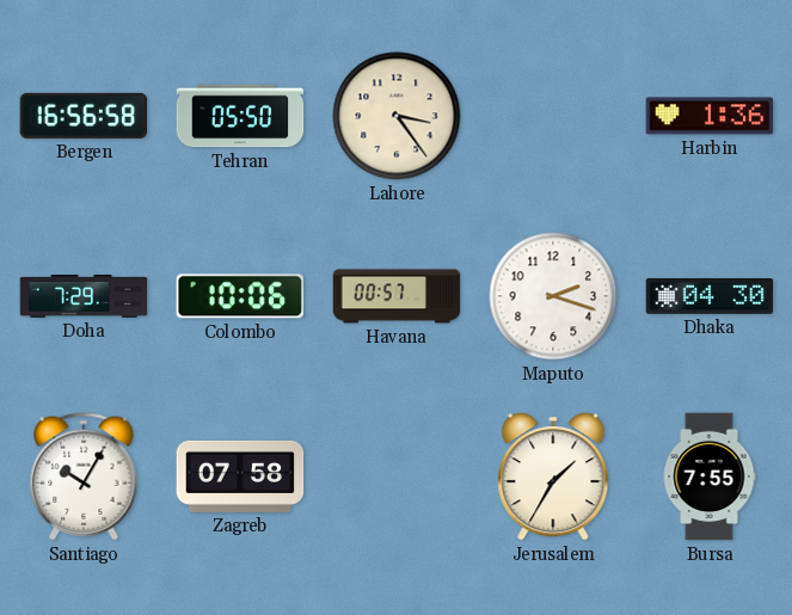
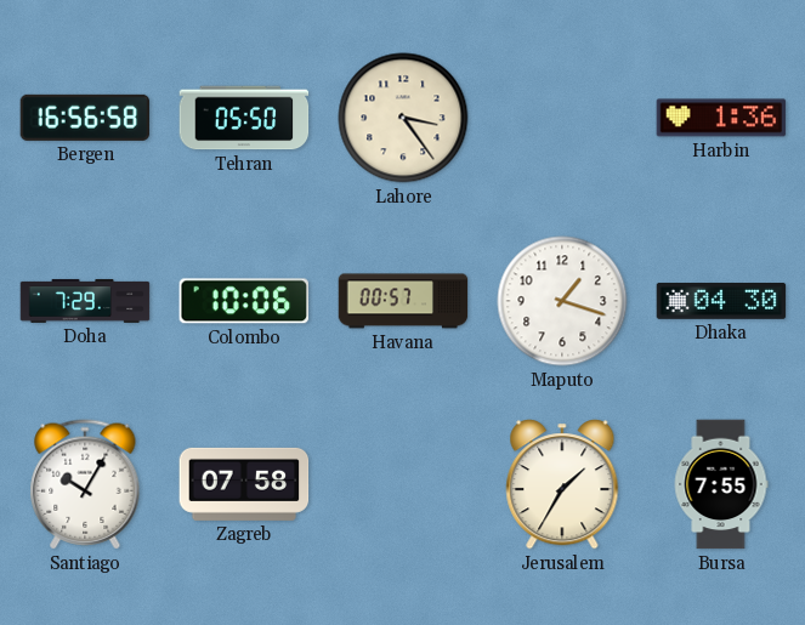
Maputo: 2:18 -> 1:18
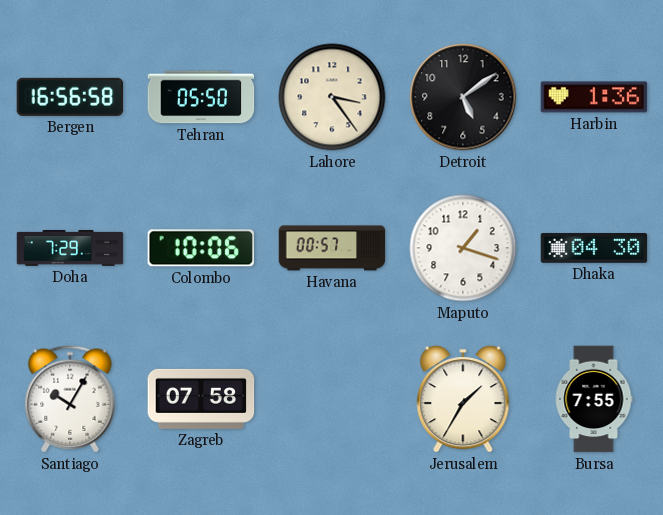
Detroit: none -> 5:09
